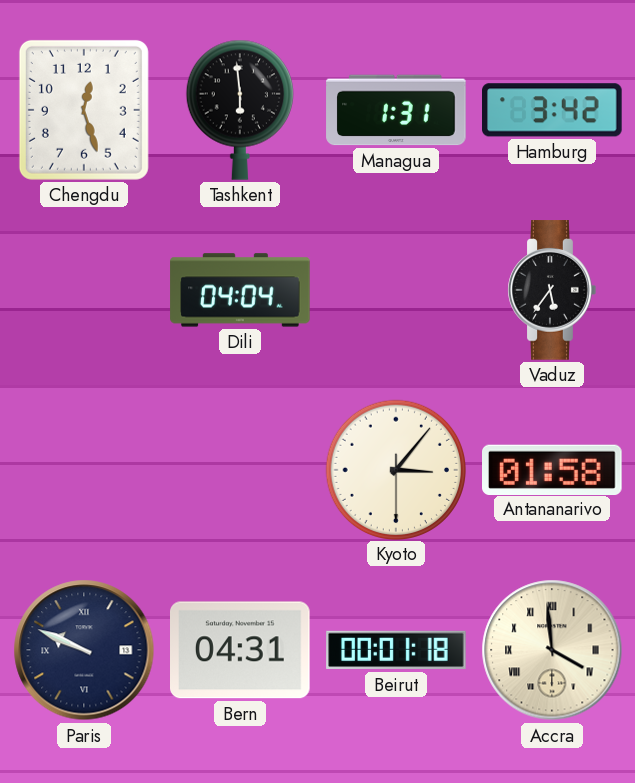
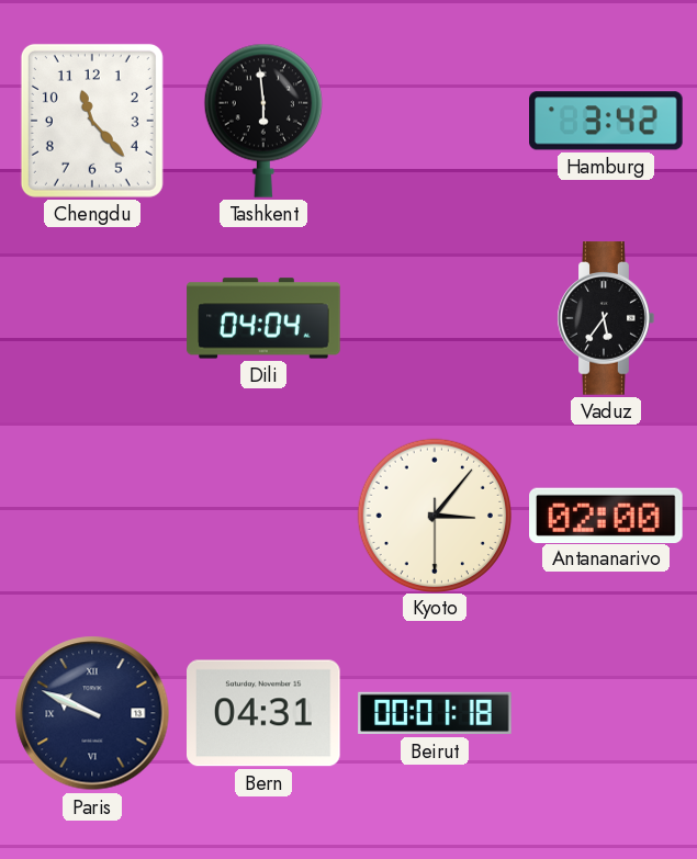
Chengdu: 12:27 -> 11:23
Managua: 1:31 -> none
Antananarivo: 01:58 -> 02:00
Accra: 3:59 -> none
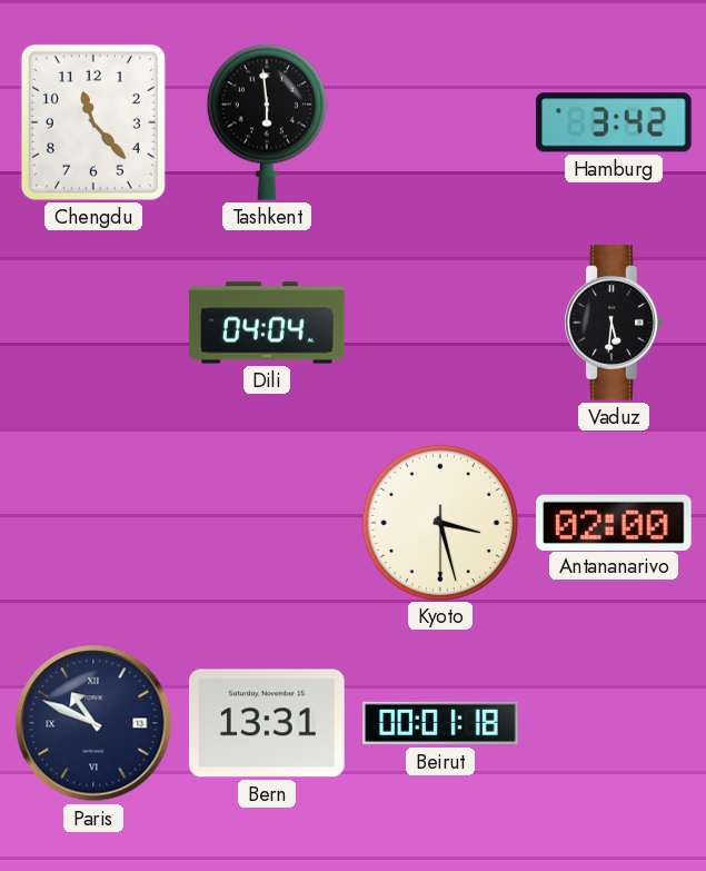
Vaduz: 5:36 -> 5:31
Kyoto: 3:06 -> 3:27
Paris: 9:49 -> 10:49
Bern: 04:31 -> 13:31
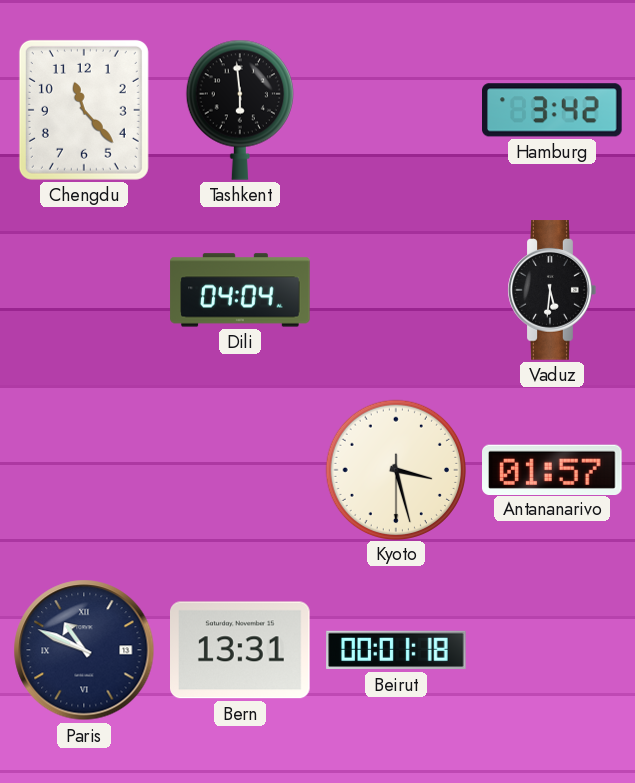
Antananarivo: 02:00 -> 01:57
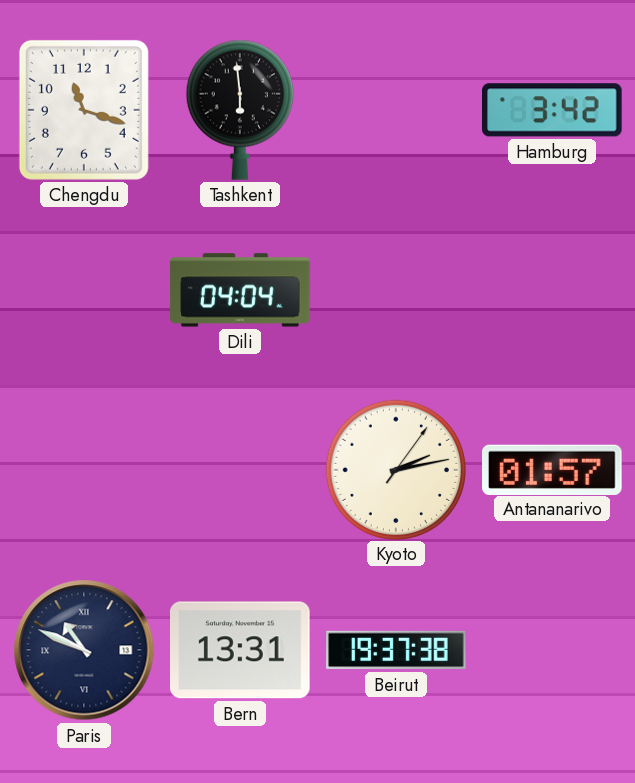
Chengdu: 11:23 -> 11:18
Vaduz: 5:31 -> none
Kyoto: 3:27 -> 2:13
Beirut: 00:01 -> 19:37
